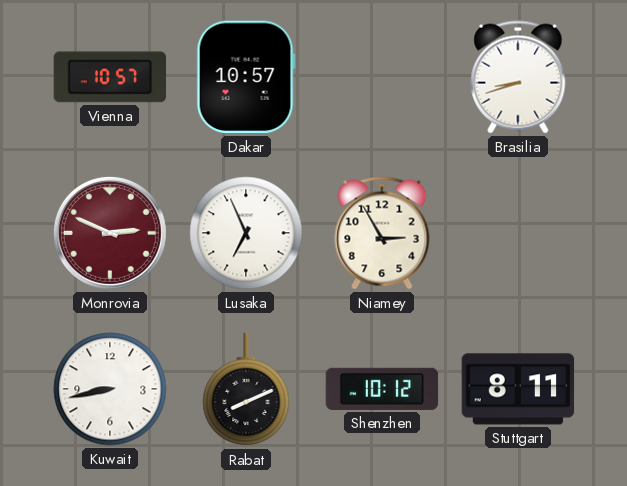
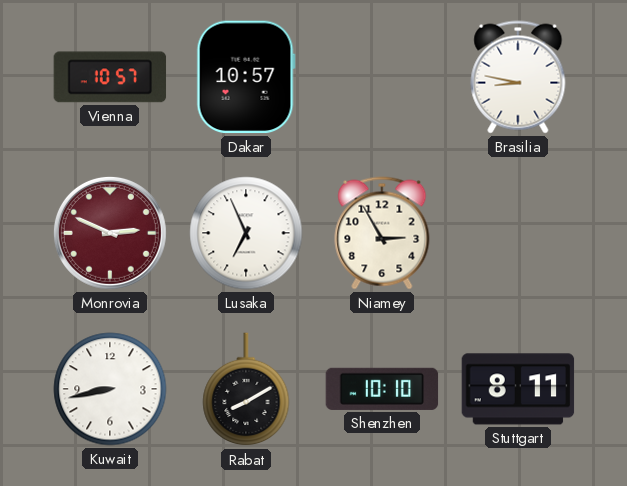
Brasilia: 8:42 -> 8:47
Rabat: 8:11 -> 8:10
Shenzhen: 10:12 -> 10:10
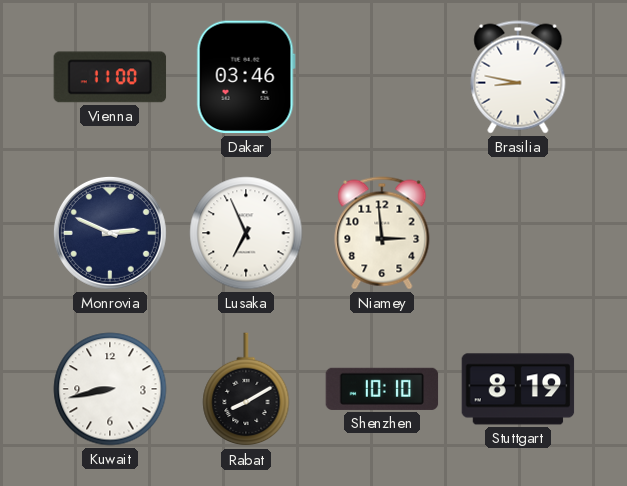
Vienna: 10:57 -> 11:00
Dakar: 10:57 -> 03:46
Monrovia dial: burgundy -> navy
Niamey: 2:55 -> 2:59
Stuttgart: 8:11 -> 8:19
